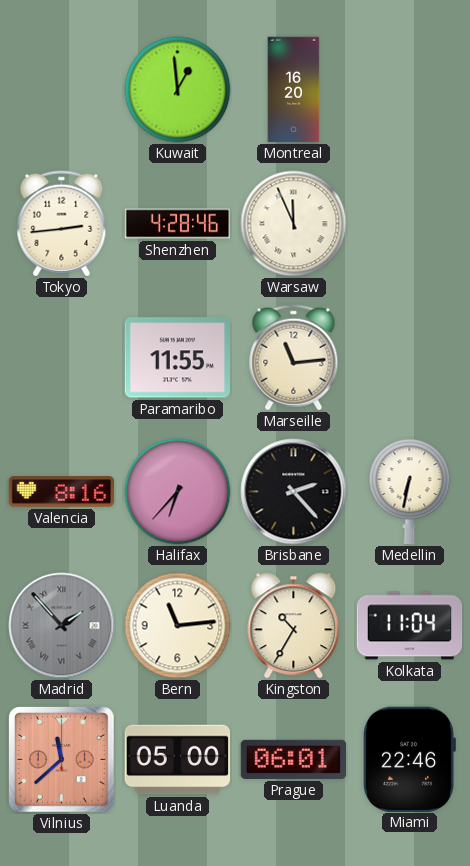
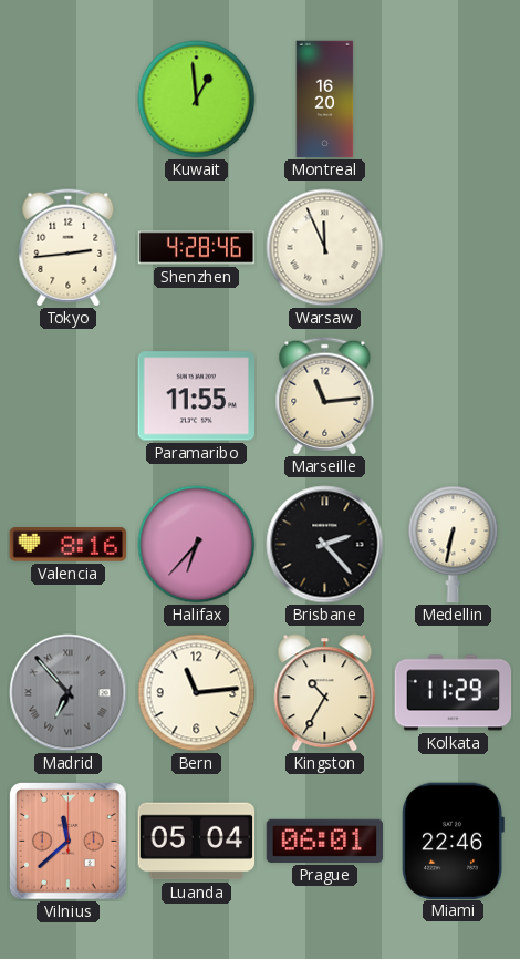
Madrid: 1:53 -> 6:53
Kolkata: 11:04 -> 11:29
Luanda: 05:00 -> 05:04
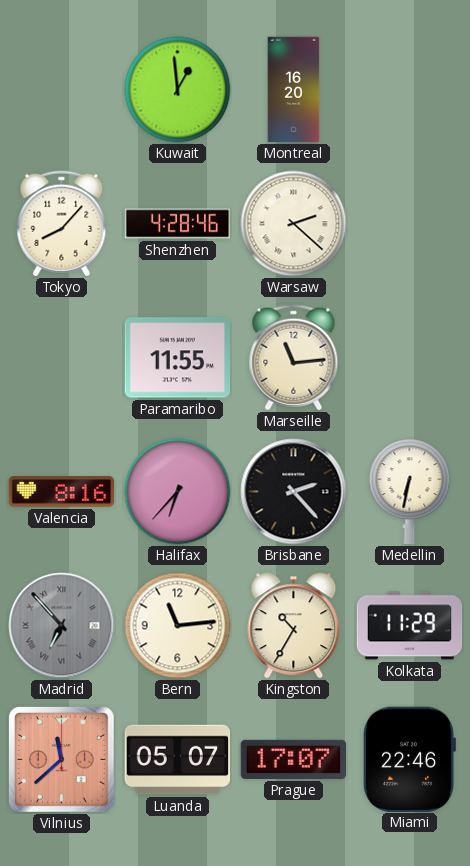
Tokyo: 2:44 -> 8:07
Warsaw: 11:56 -> 2:22
Luanda: 05:04 -> 05:07
Prague: 06:01 -> 17:07
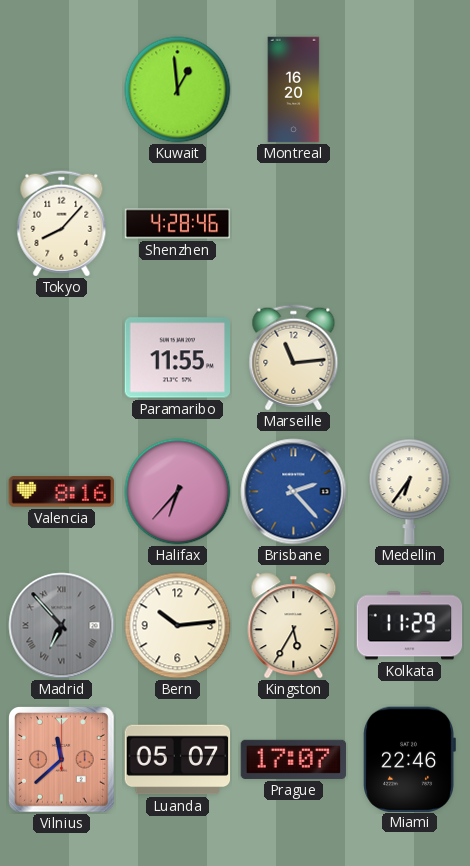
Warsaw: 2:22 -> none
Brisbane dial: black -> blue
Medellin: 6:32 -> 6:36
Bern: 11:14 -> 10:14
Kingston: 10:35 -> 5:35
